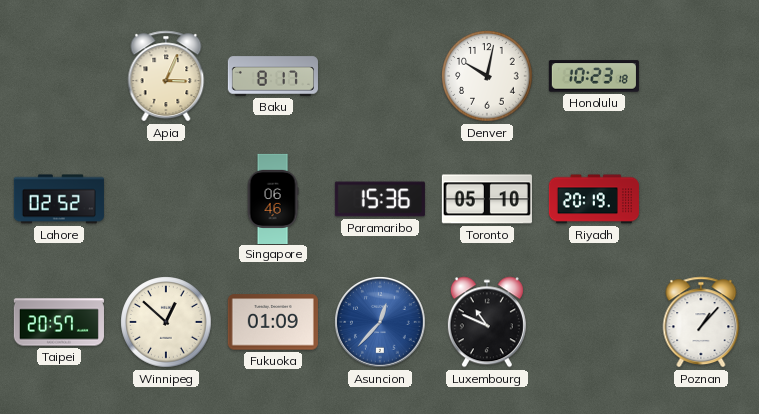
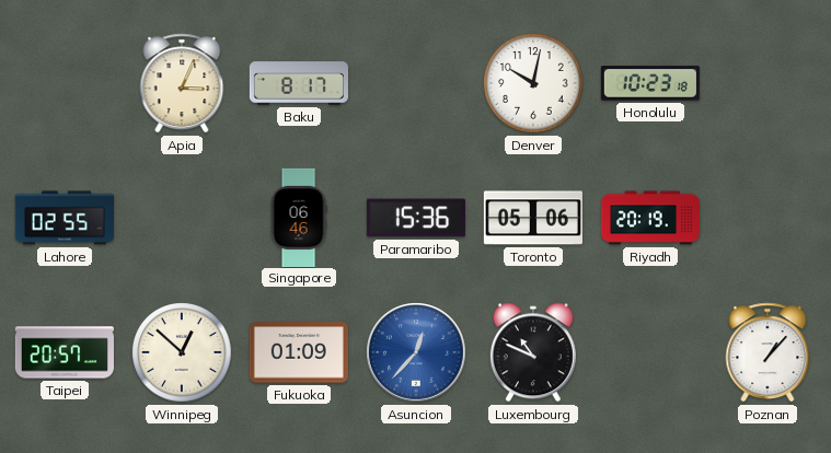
Lahore: 02:52 -> 02:55
Toronto: 05:10 -> 05:06
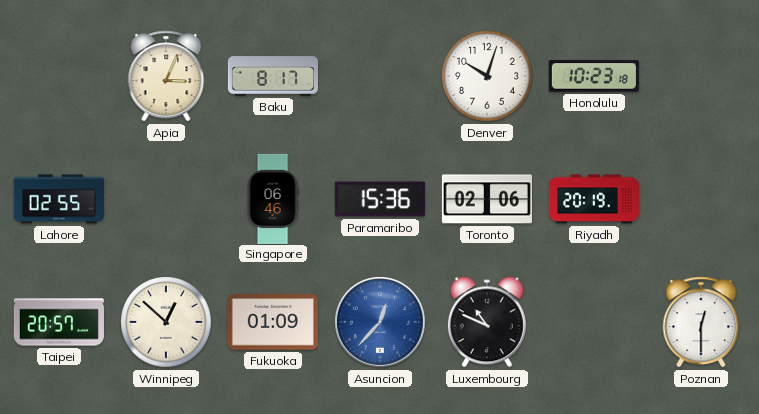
Denver: 10:02 -> 10:03
Toronto: 05:06 -> 02:06
Poznan: 1:07 -> 12:30
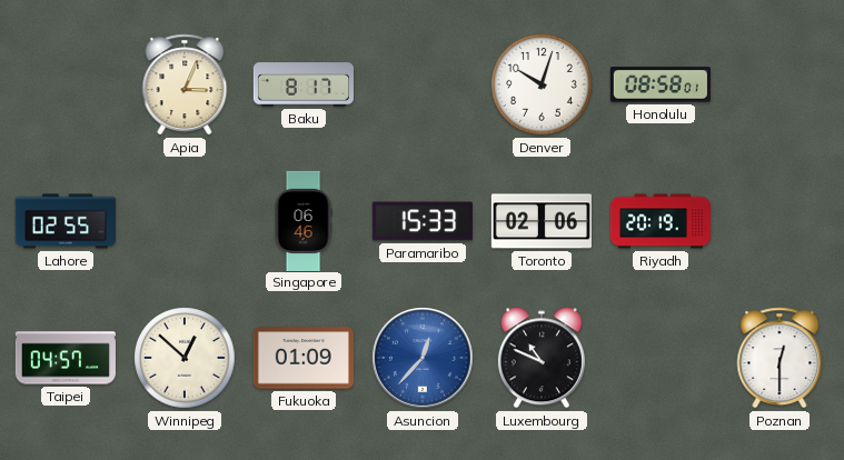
Honolulu: 10:23 -> 08:58
Paramaribo: 15:36 -> 15:33
Taipei: 20:57 -> 04:57
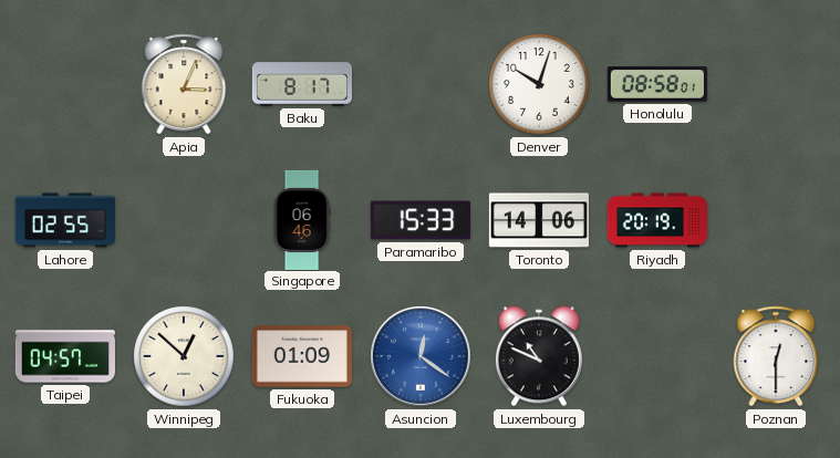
Toronto: 02:06 -> 14:06
Asuncion: 12:37 -> 12:21
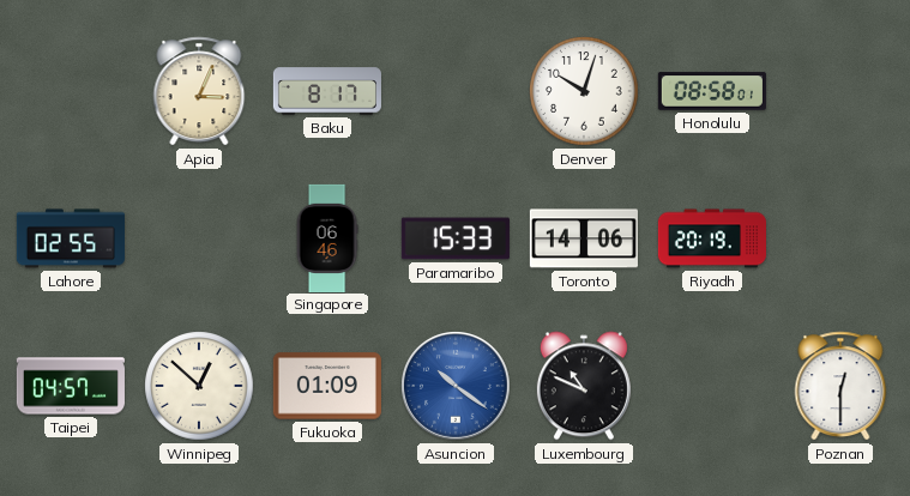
Asuncion: 12:21 -> 10:21
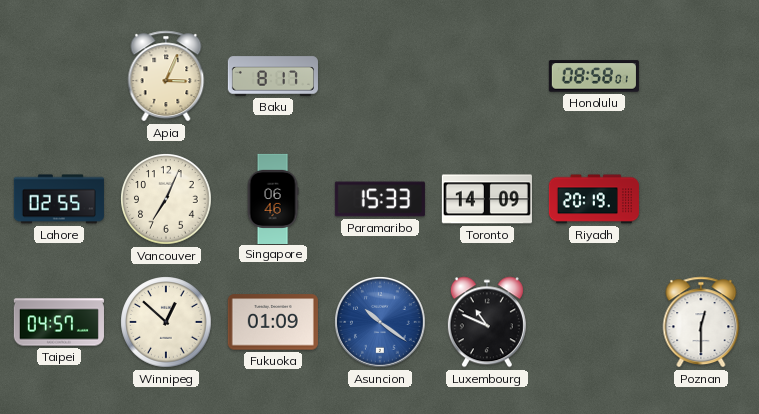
Denver: 10:03 -> none
Vancouver: none -> 7:04
Toronto: 14:06 -> 14:09
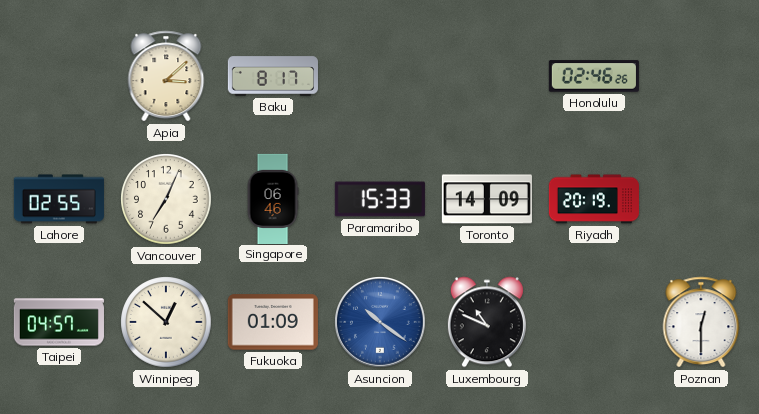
Apia: 3:04 -> 3:08
Honolulu: 08:58 -> 02:46
